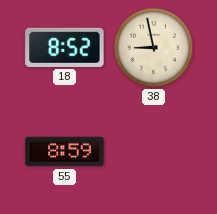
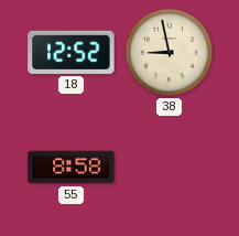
18: 8:52 -> 12:52
55: 8:59 -> 8:58
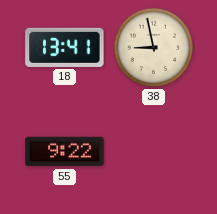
18: 12:52 -> 13:41
55: 8:58 -> 9:22
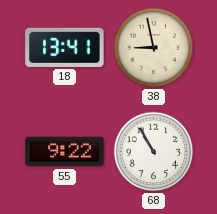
68: none -> 10:55
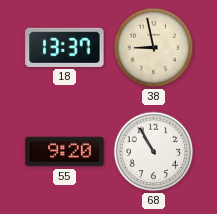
18: 13:41 -> 13:37
55: 9:22 -> 9:20
